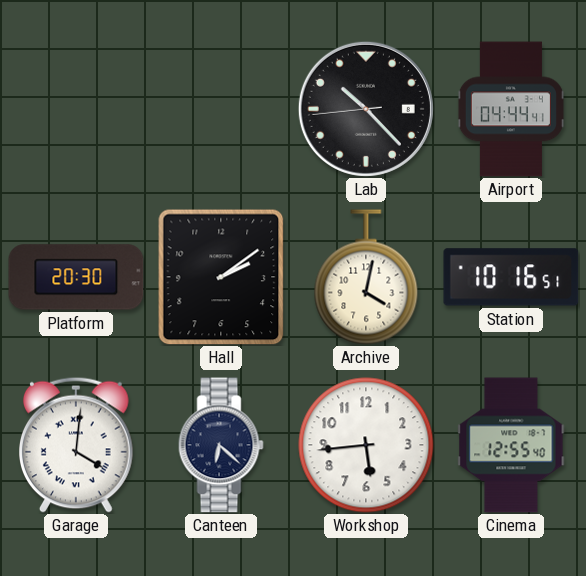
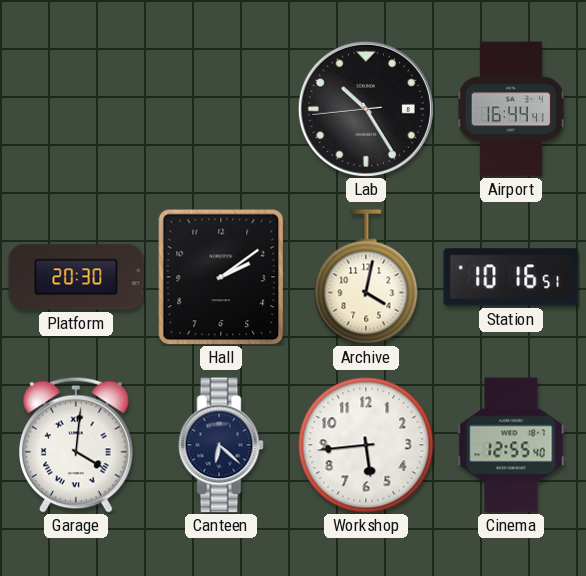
Lab: 10:22 -> 10:24
Airport: 04:44 -> 16:44
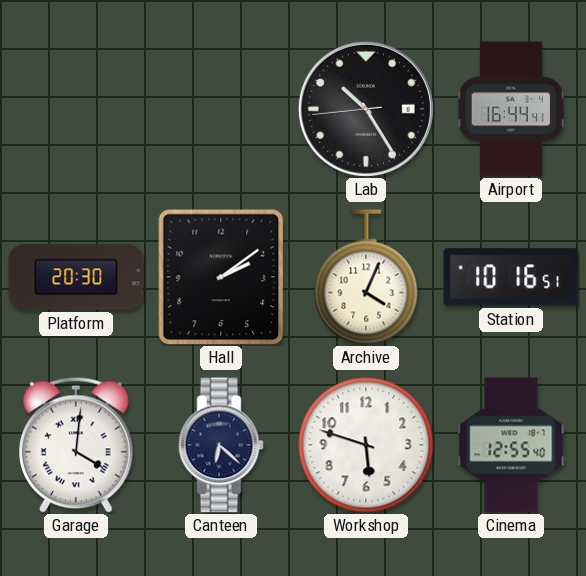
Archive: 4:02 -> 4:04
Workshop: 5:44 -> 5:48
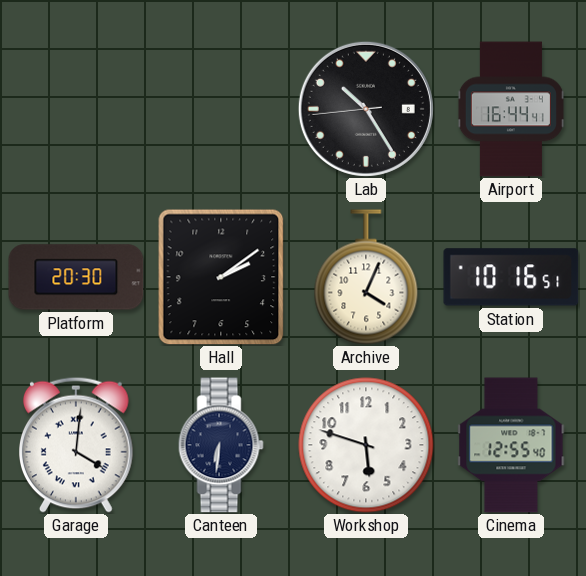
Canteen: 6:22 -> 6:31
